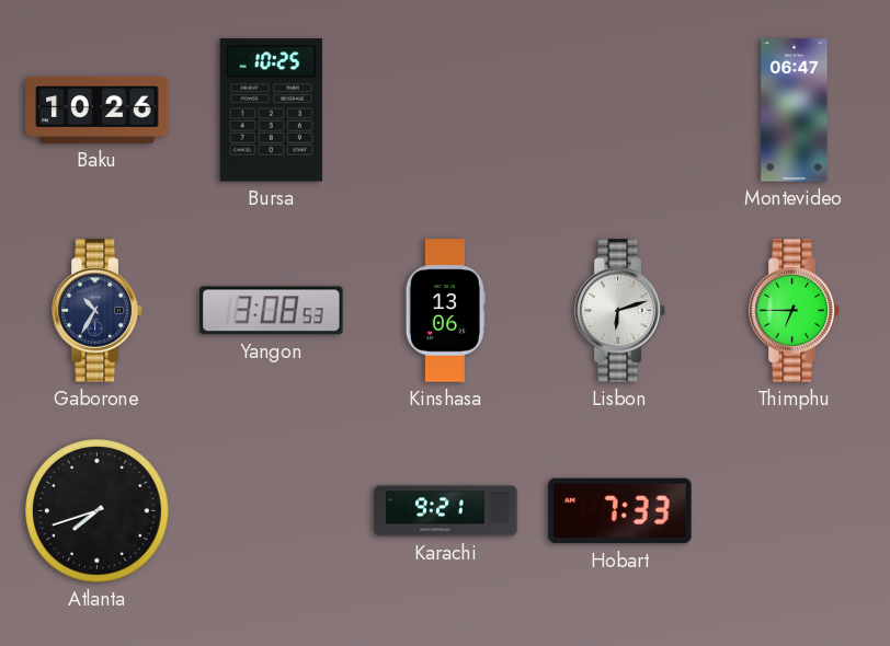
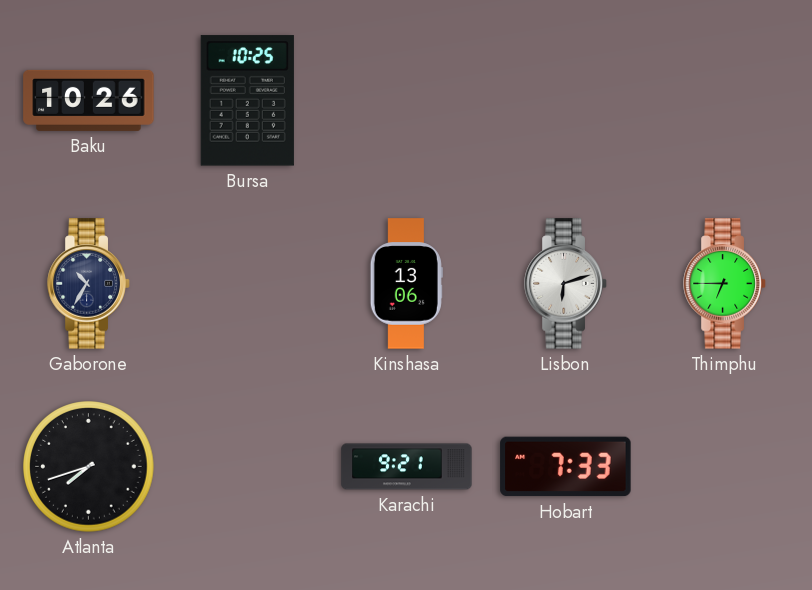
Montevideo: 06:47 -> none
Yangon: 3:08 -> none
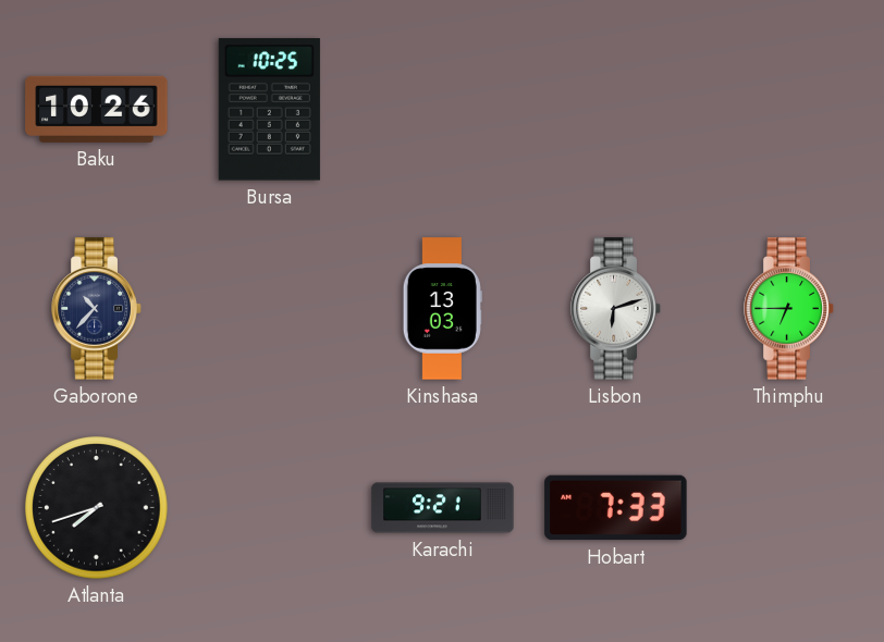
Gaborone: 10:35 -> 10:37
Kinshasa: 13:06 -> 13:03
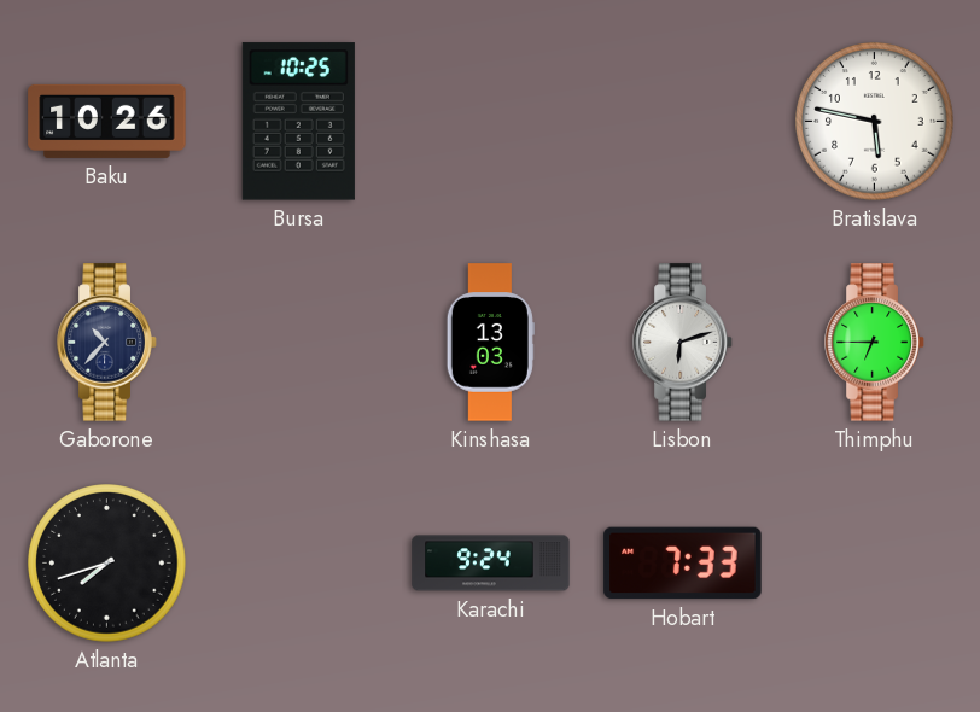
Bratislava: none -> 5:47
Karachi: 9:21 -> 9:24
